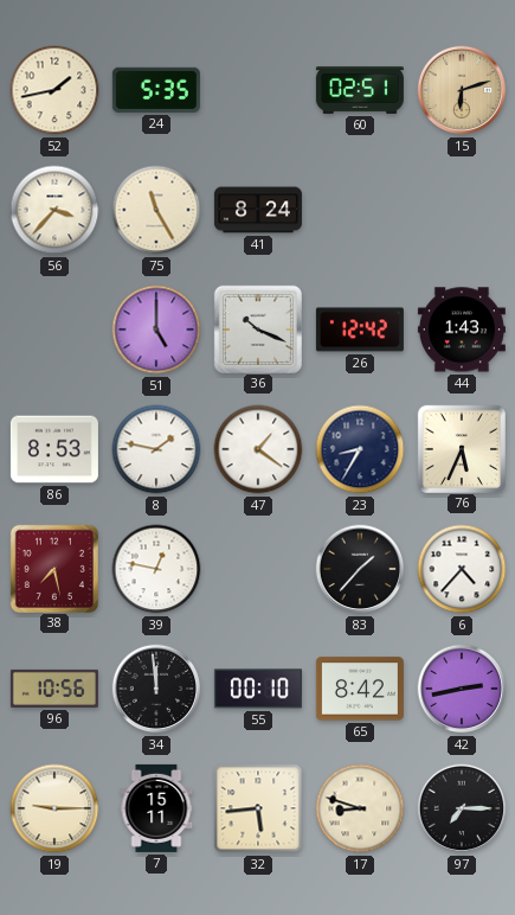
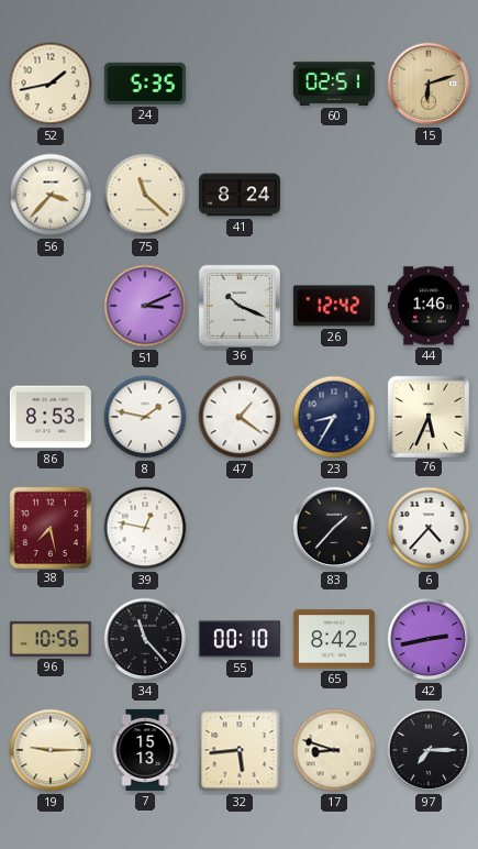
75: 11:25 -> 11:22
51: 5:00 -> 3:11
44: 1:43 -> 1:46
34: 11:59 -> 11:23
7: 15:11 -> 15:13
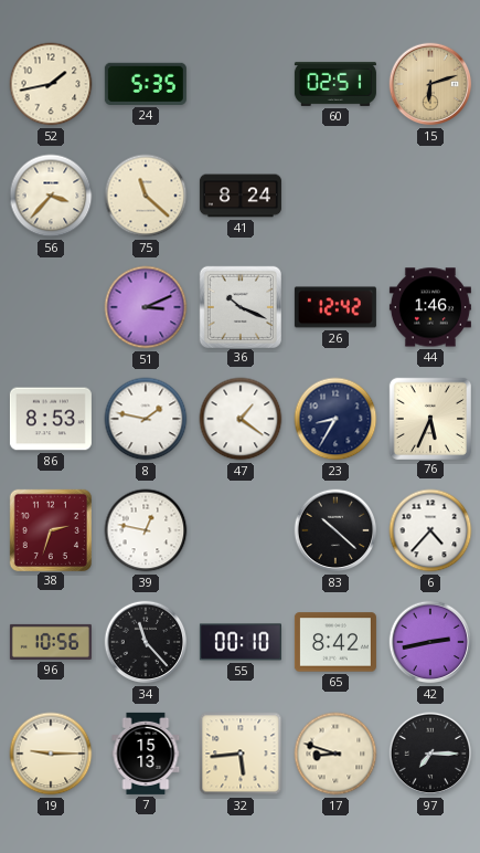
38: 7:28 -> 2:33
83: 1:37 -> 10:22
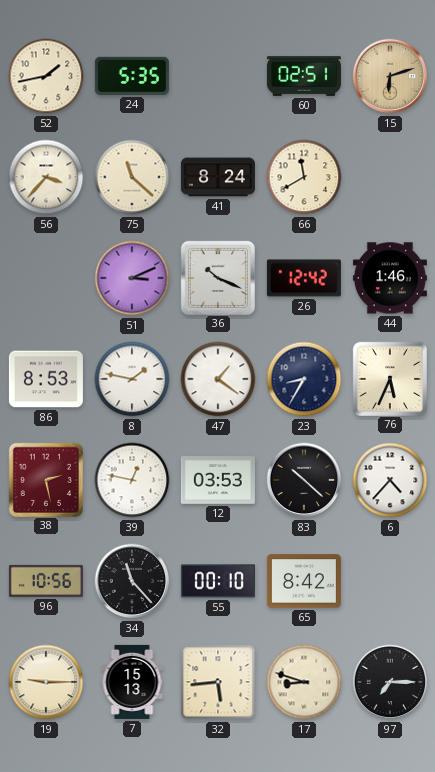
66: none -> 11:40
38: 2:33 -> 2:28
12: none -> 03:53
42: 2:43 -> none
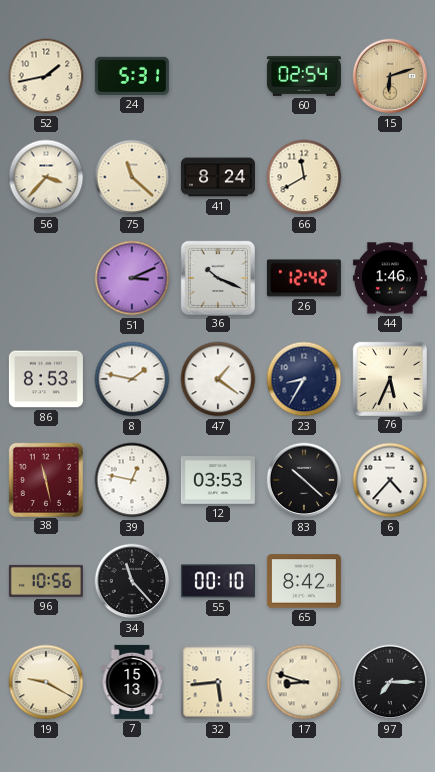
24: 5:35 -> 5:31
60: 02:51 -> 02:54
38: 2:28 -> 11:28
19: 9:15 -> 9:20
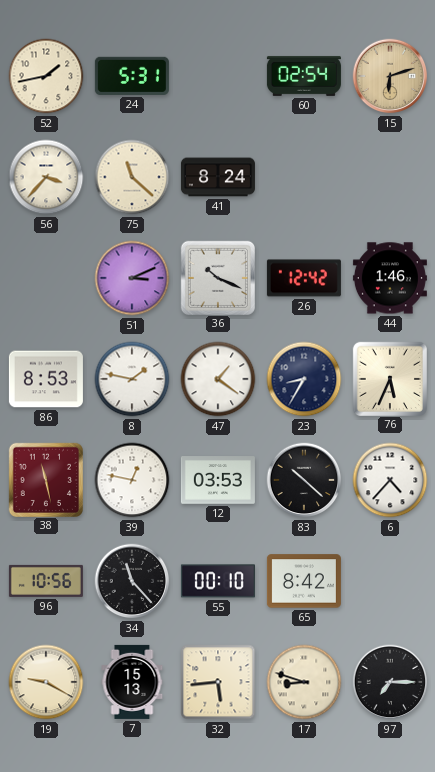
66: 11:40 -> none
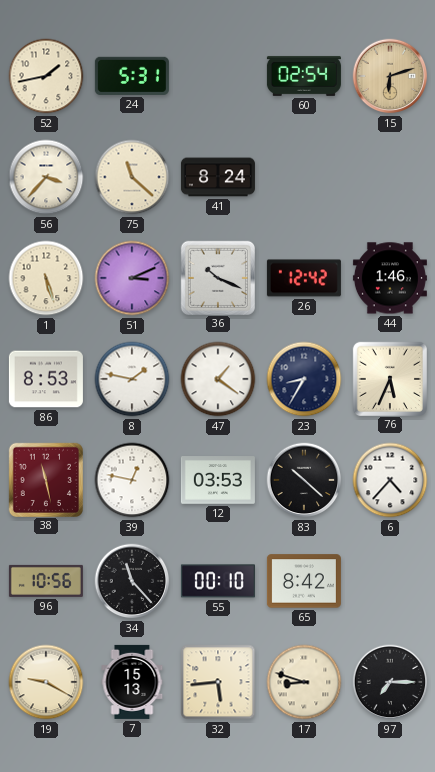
1: none -> 5:27
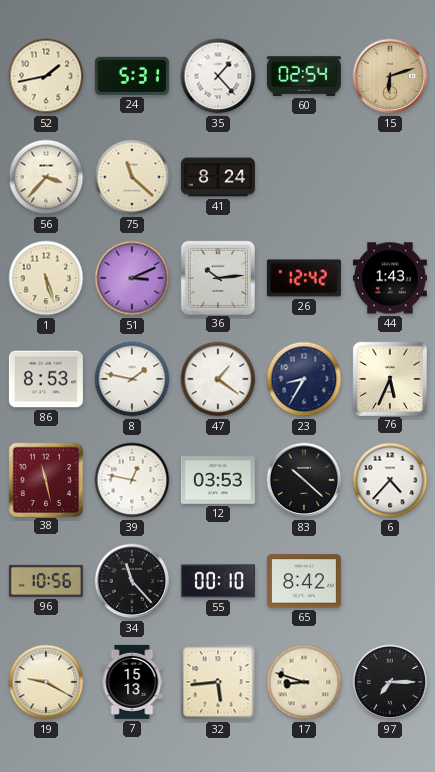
35: none -> 1:23
36: 10:19 -> 10:14
44: 1:46 -> 1:43
